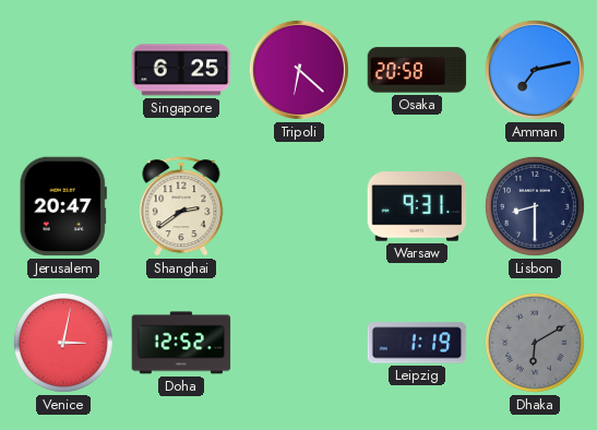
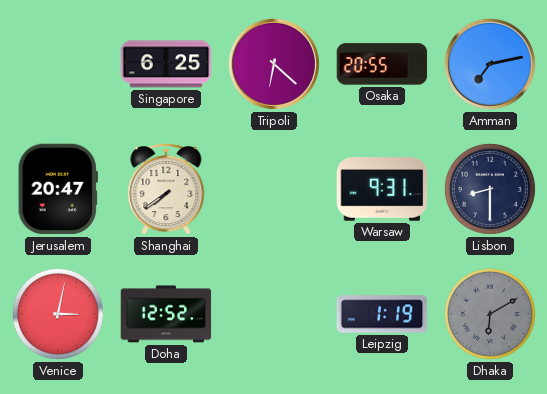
Osaka: 20:58 -> 20:55
Shanghai: 2:39 -> 7:39
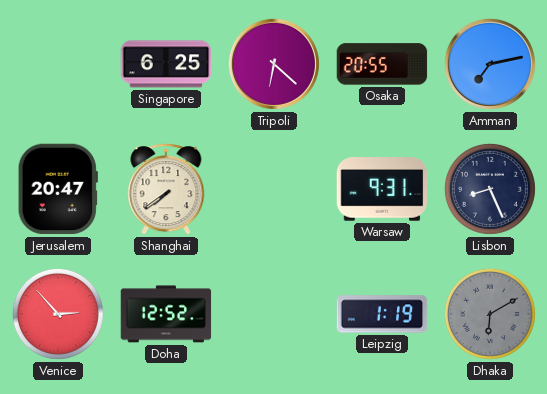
Lisbon: 8:30 -> 8:26
Venice: 3:02 -> 2:53
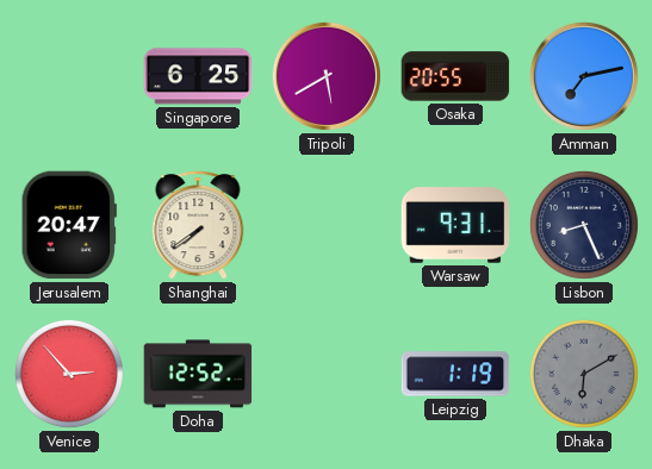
Tripoli: 6:22 -> 5:40
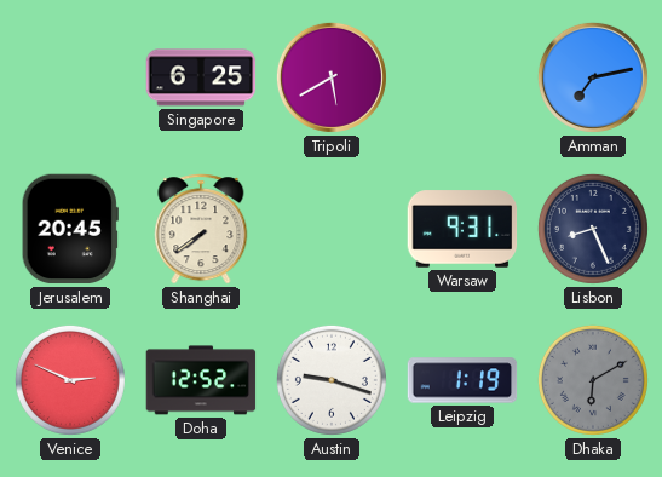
Osaka: 20:55 -> none
Jerusalem: 20:47 -> 20:45
Venice: 2:53 -> 2:49
Austin: none -> 9:18
